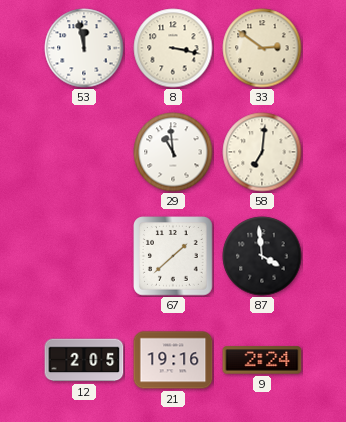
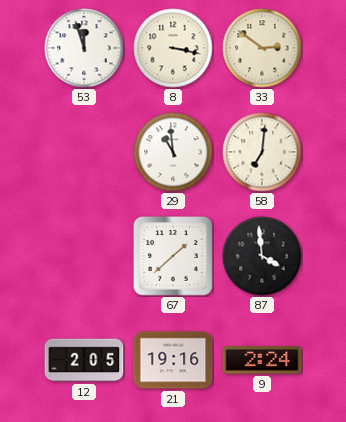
53: 11:58 -> 11:57
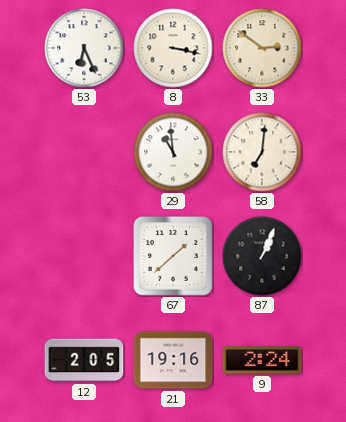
53: 11:57 -> 6:26
87: 3:59 -> 1:04
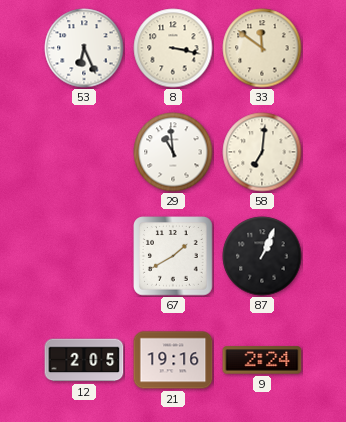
33: 2:51 -> 11:51
67: 1:38 -> 1:40
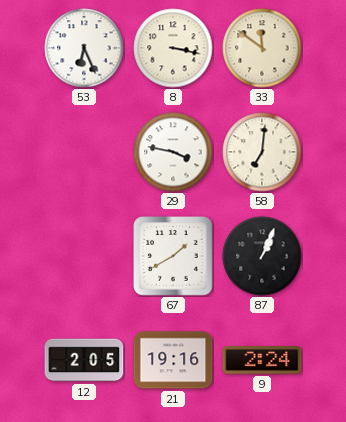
29: 10:59 -> 3:47
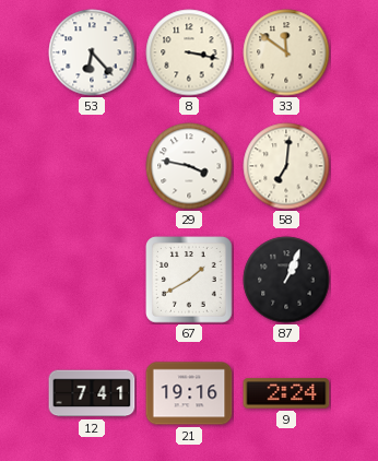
53: 6:26 -> 6:23
12: 2:05 -> 7:41
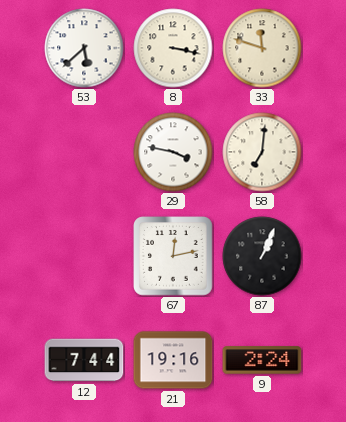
53: 6:23 -> 5:38
33: 11:51 -> 11:48
67: 1:40 -> 12:13
12: 7:41 -> 7:44
